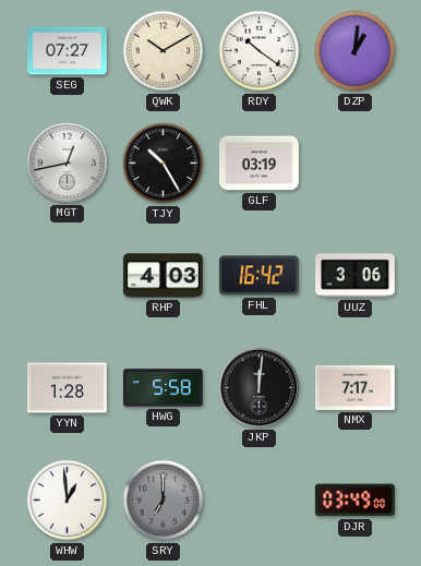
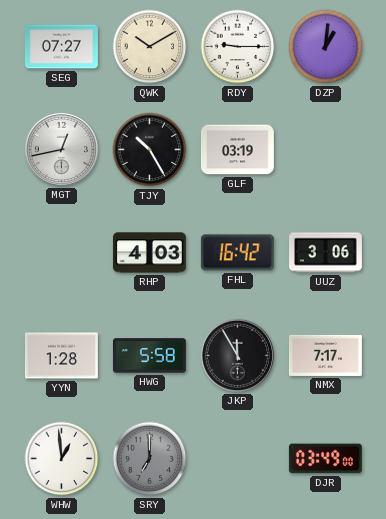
RDY: 10:21 -> 9:15
JKP: 12:01 -> 11:55
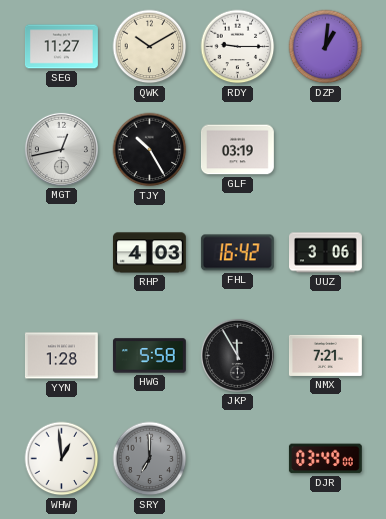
SEG: 07:27 -> 11:27
NMX: 7:17 -> 7:21
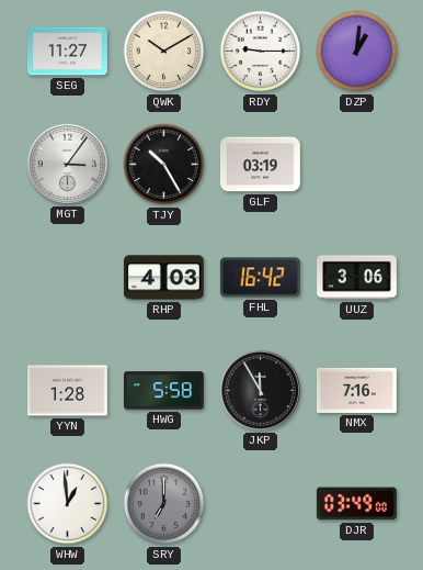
MGT: 12:43 -> 3:06
NMX: 7:21 -> 7:16
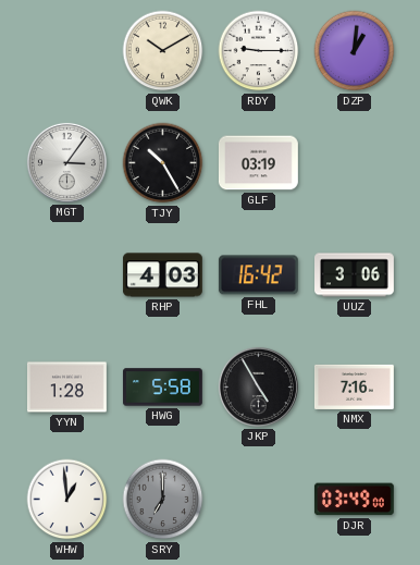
SEG: 11:27 -> none
JKP: 11:55 -> 4:55
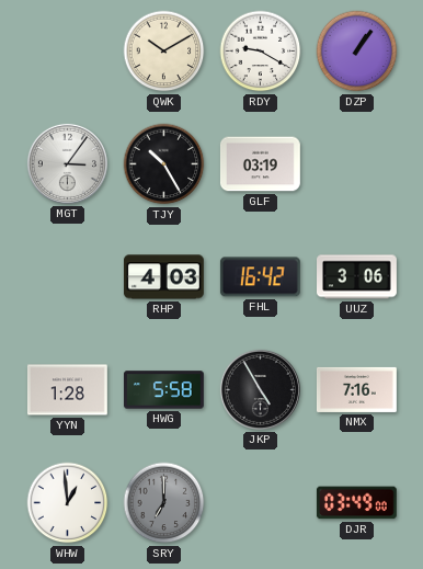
RDY: 9:15 -> 9:20
DZP: 1:01 -> 1:06
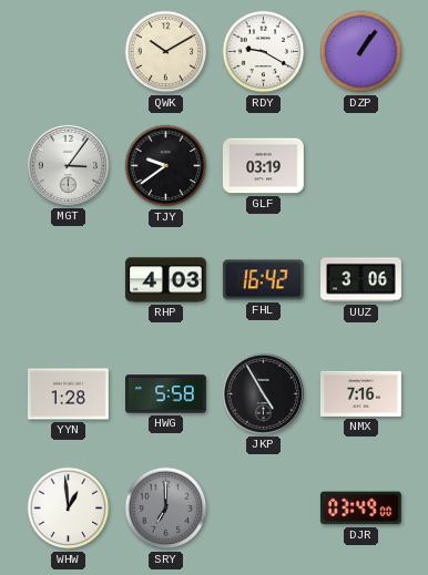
TJY: 10:25 -> 9:39
